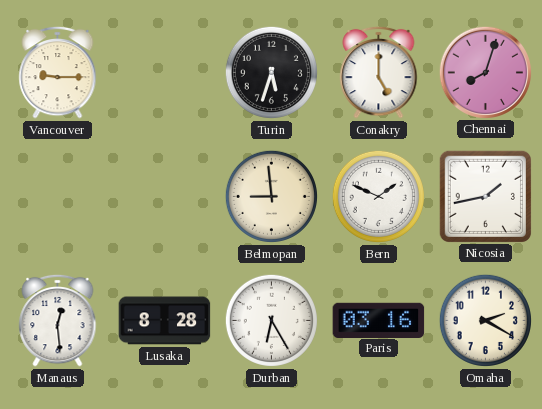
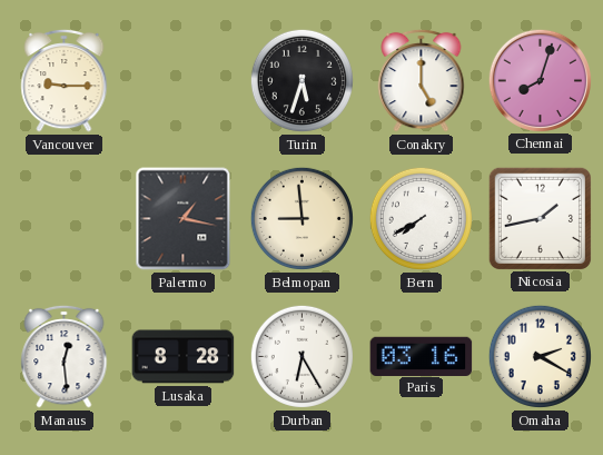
Palermo: none -> 1:17
Bern: 1:49 -> 7:40
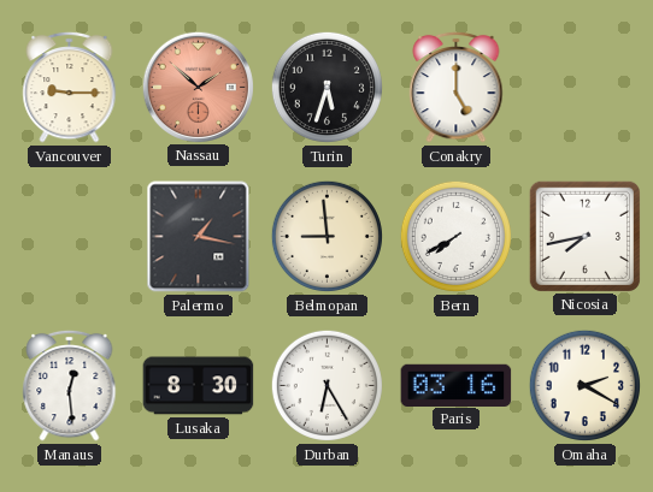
Nassau: none -> 1:52
Chennai: 8:03 -> none
Nicosia: 1:43 -> 7:43
Lusaka: 8:28 -> 8:30
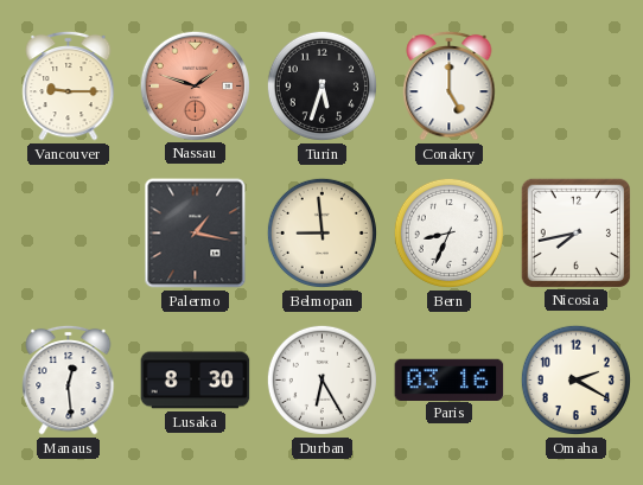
Nassau: 1:52 -> 1:48
Bern: 7:40 -> 8:34
